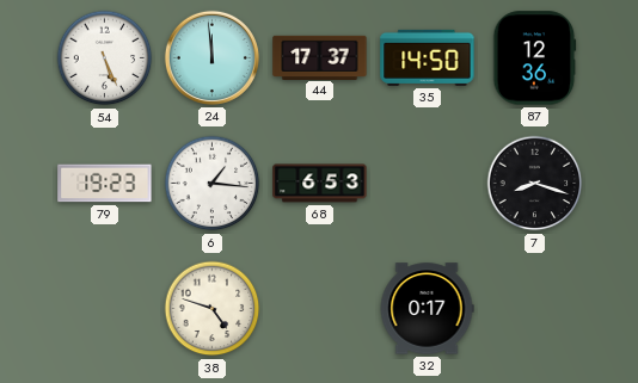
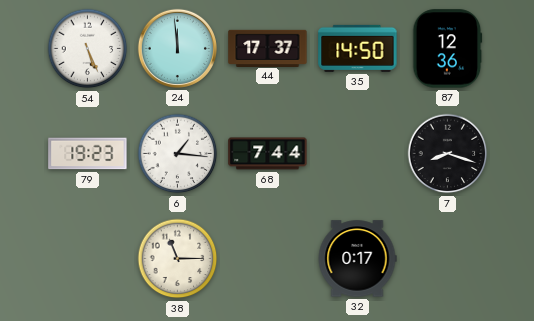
68: 6:53 -> 7:44
38: 4:48 -> 11:15
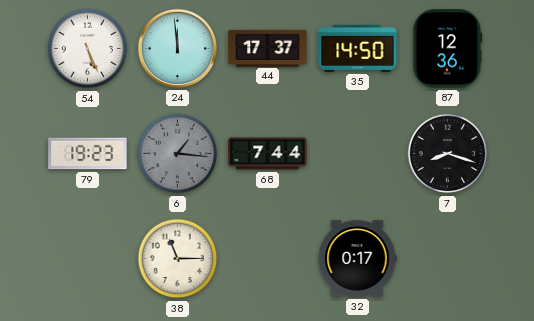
6 dial: white -> grey
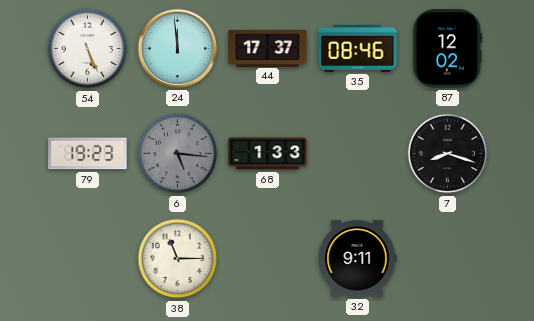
35: 14:50 -> 08:46
87: 12:36 -> 12:02
6: 1:16 -> 5:16
68: 7:44 -> 1:33
32: 0:17 -> 9:11
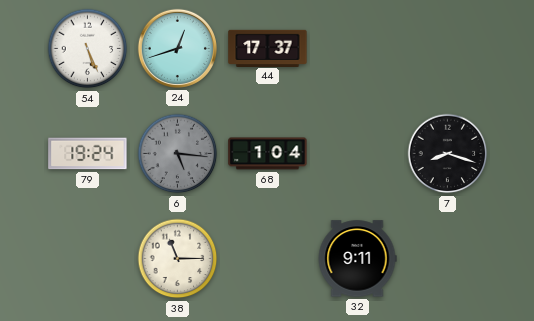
24: 11:59 -> 12:42
35: 08:46 -> none
87: 12:02 -> none
79: 19:23 -> 19:24
68: 1:33 -> 1:04
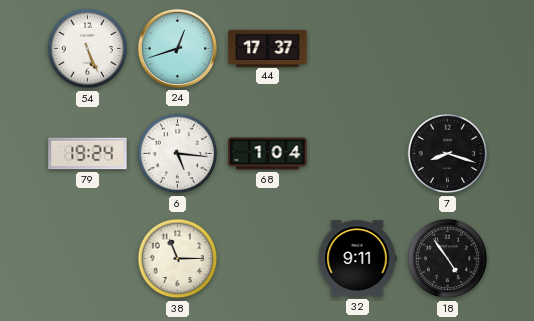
6 dial: grey -> white
18: none -> 4:54
